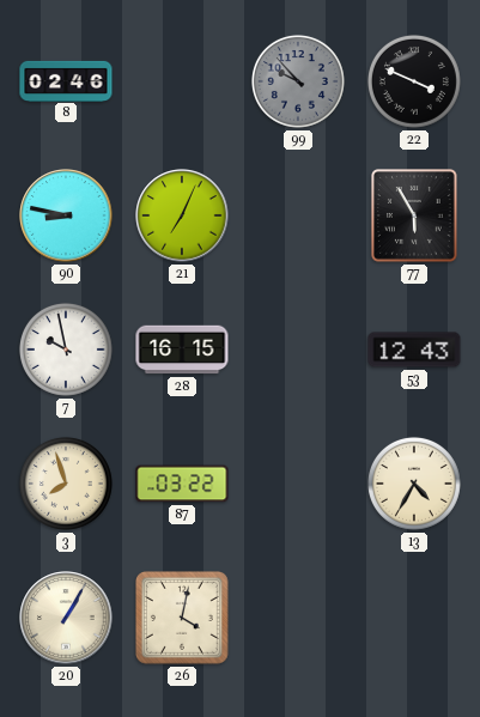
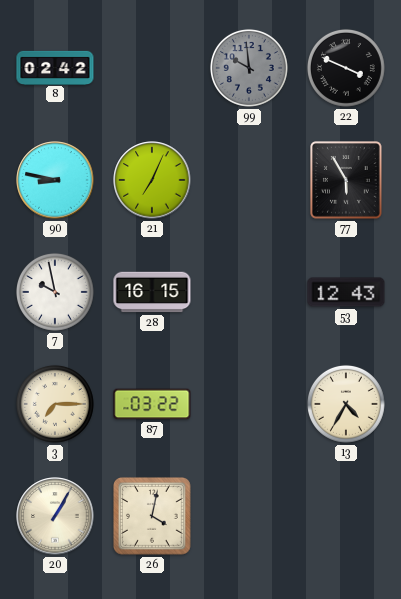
8: 02:46 -> 02:42
99: 9:53 -> 9:59
3: 7:57 -> 7:15
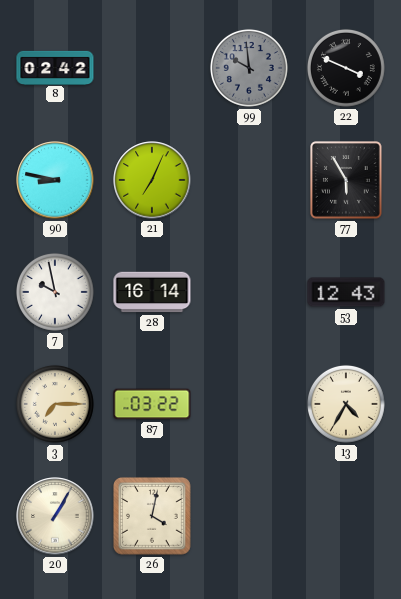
28: 16:15 -> 16:14
